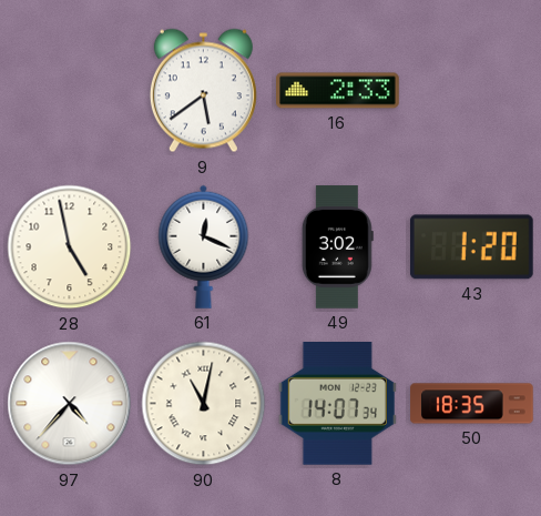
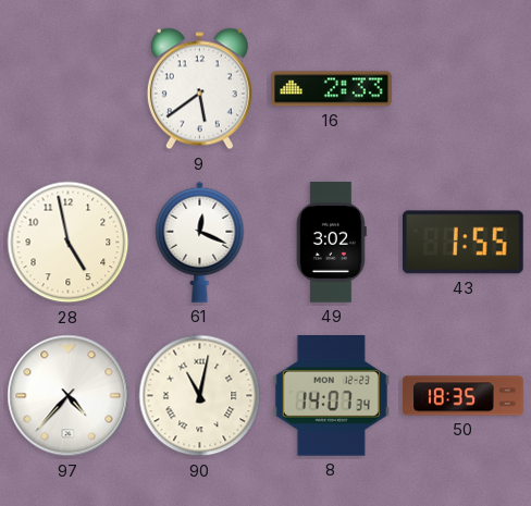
43: 1:20 -> 1:55
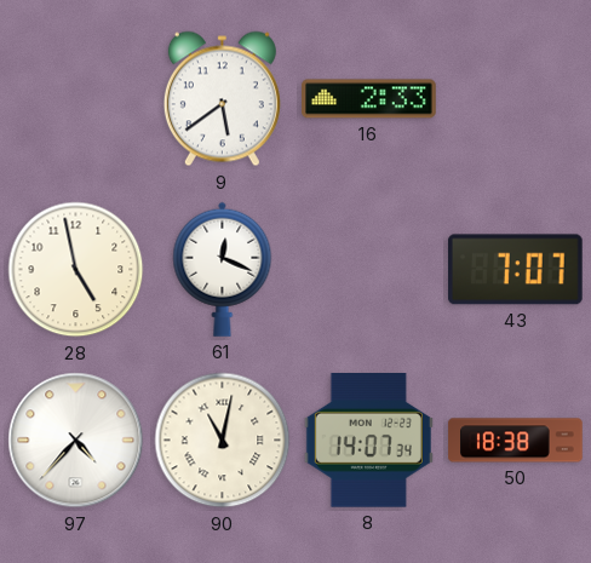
49: 3:02 -> none
43: 1:55 -> 7:07
50: 18:35 -> 18:38
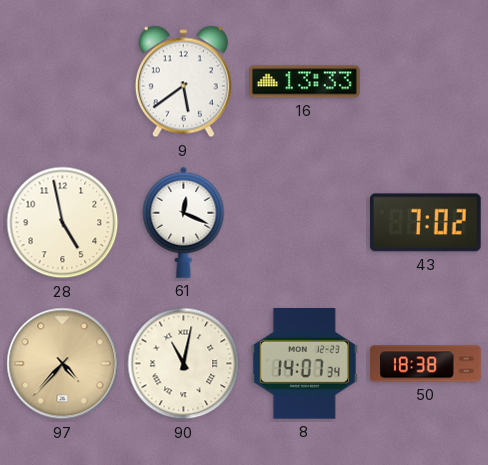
16: 2:33 -> 13:33
43: 7:07 -> 7:02
97 dial: white -> champagne
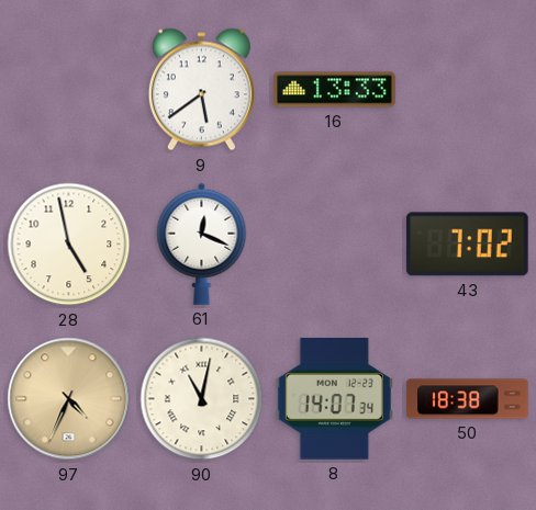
97: 4:37 -> 4:34
